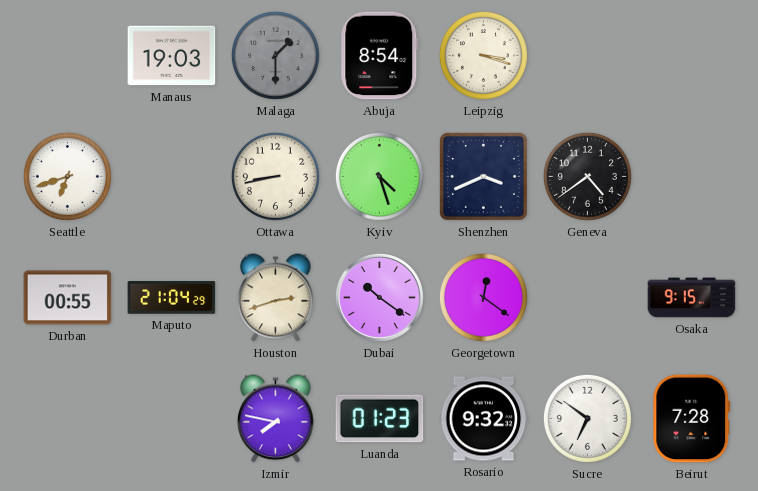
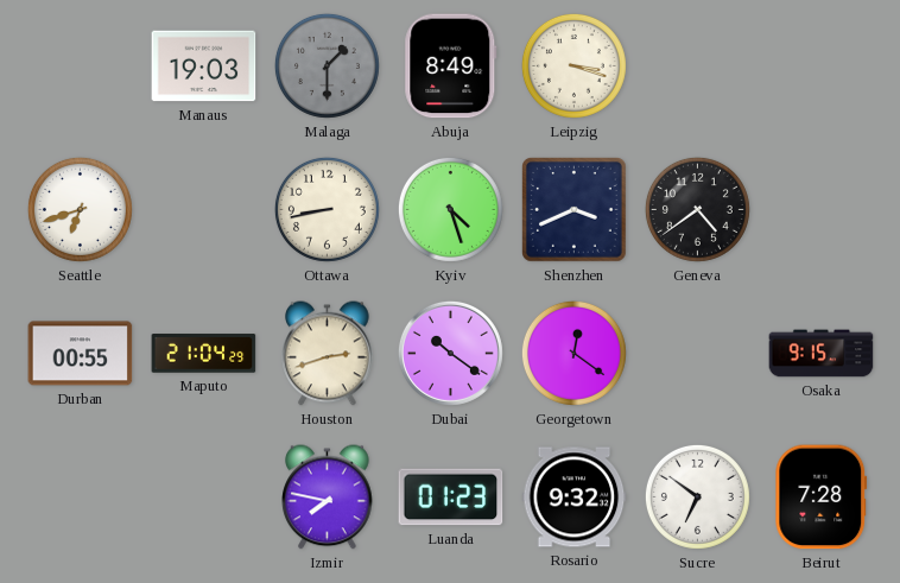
Abuja: 8:54 -> 8:49
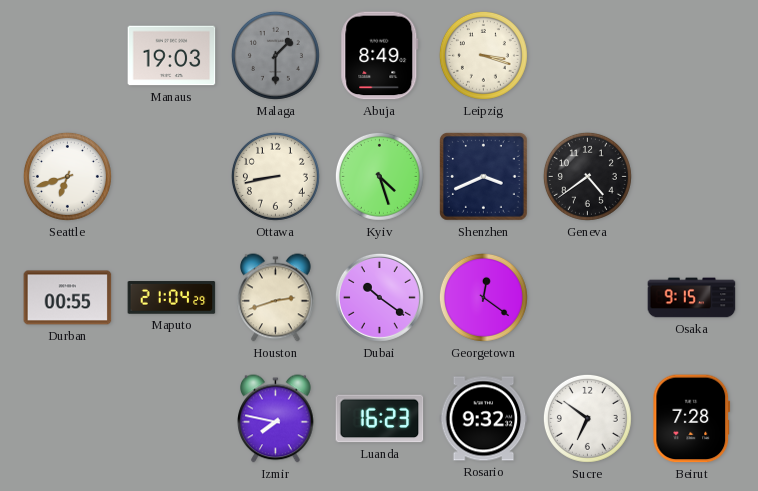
Luanda: 01:23 -> 16:23
